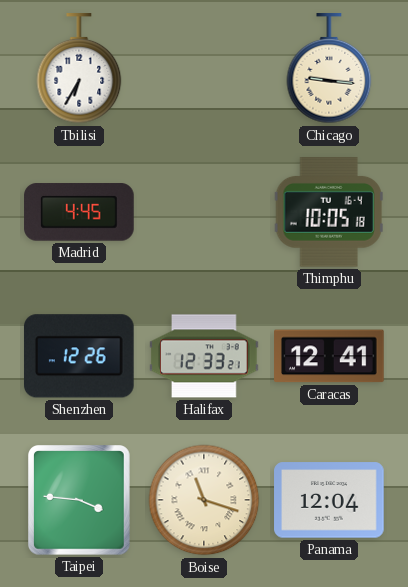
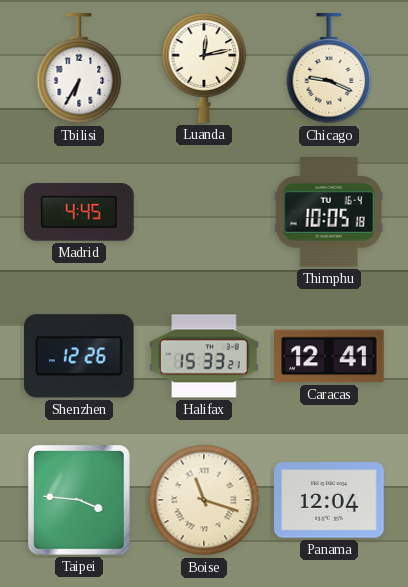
Luanda: none -> 12:13
Chicago: 9:16 -> 9:19
Halifax: 12:33 -> 15:33
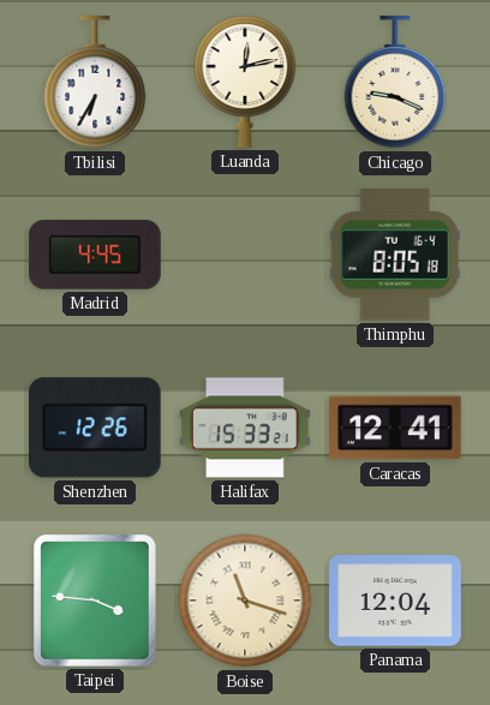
Thimphu: 10:05 -> 8:05
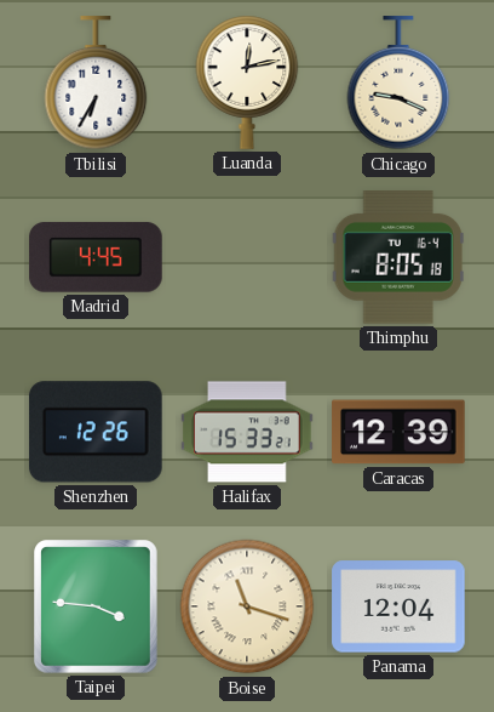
Caracas: 12:41 -> 12:39
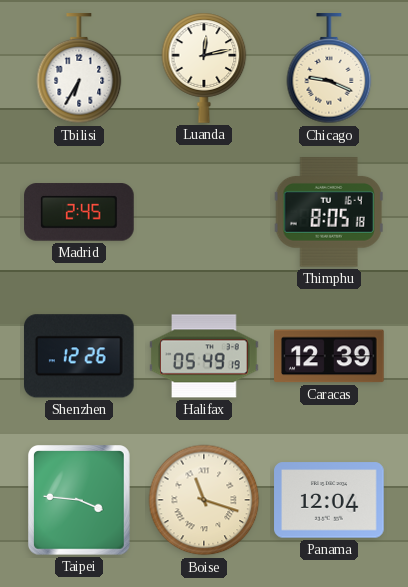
Madrid: 4:45 -> 2:45
Halifax: 15:33 -> 05:49
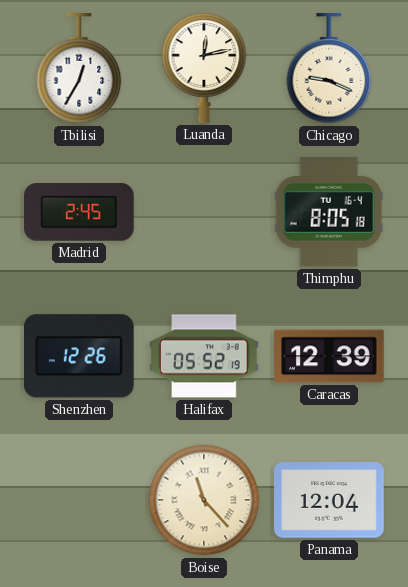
Tbilisi: 6:35 -> 12:35
Halifax: 05:49 -> 05:52
Taipei: 3:46 -> none
Boise: 11:18 -> 11:23
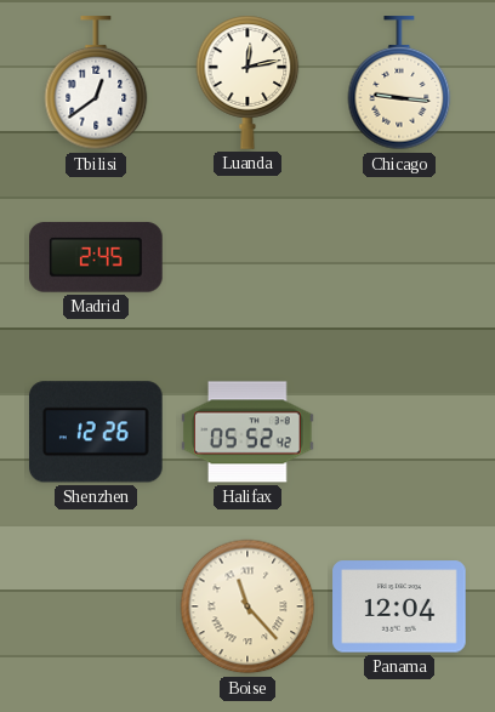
Tbilisi: 12:35 -> 12:39
Chicago: 9:19 -> 9:16
Thimphu: 8:05 -> none
Halifax: 05:52:19 -> 05:52:42
Caracas: 12:39 -> none
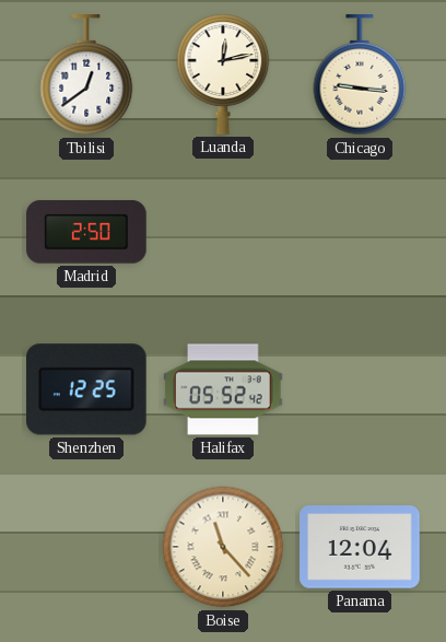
Madrid: 2:45 -> 2:50
Shenzhen: 12:26 -> 12:25
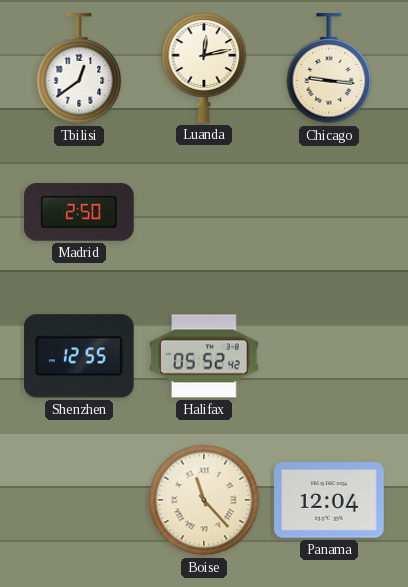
Shenzhen: 12:25 -> 12:55
